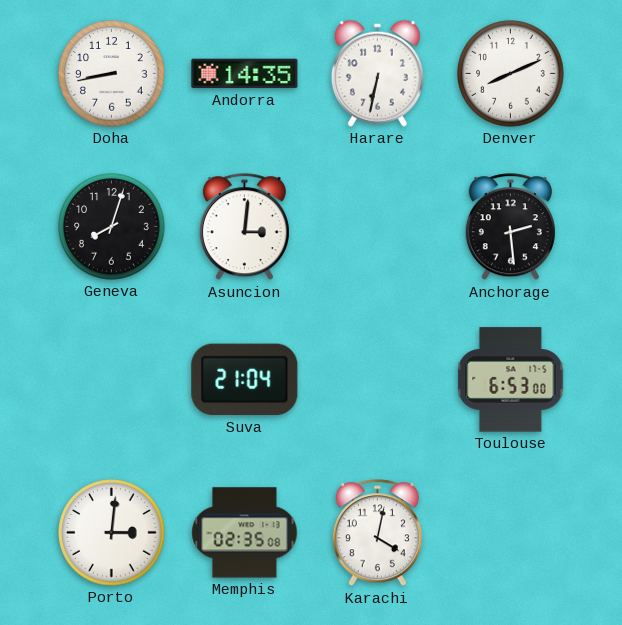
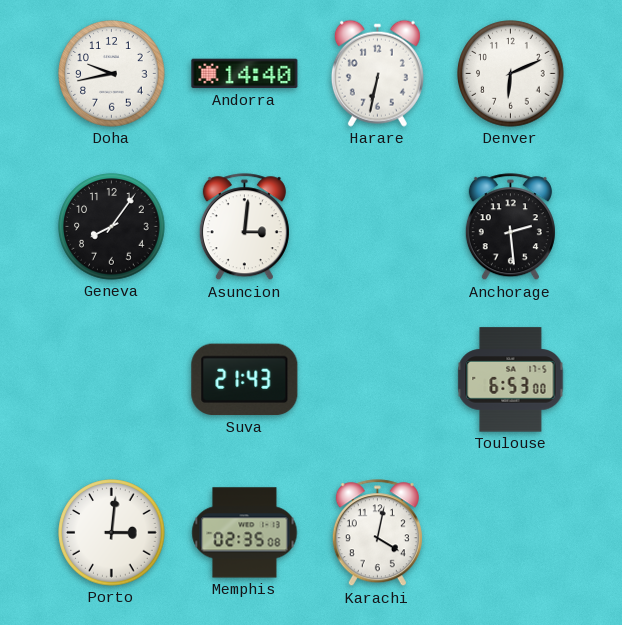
Doha: 8:43 -> 9:43
Andorra: 14:35 -> 14:40
Denver: 8:11 -> 6:11
Geneva: 8:03 -> 8:06
Suva: 21:04 -> 21:43
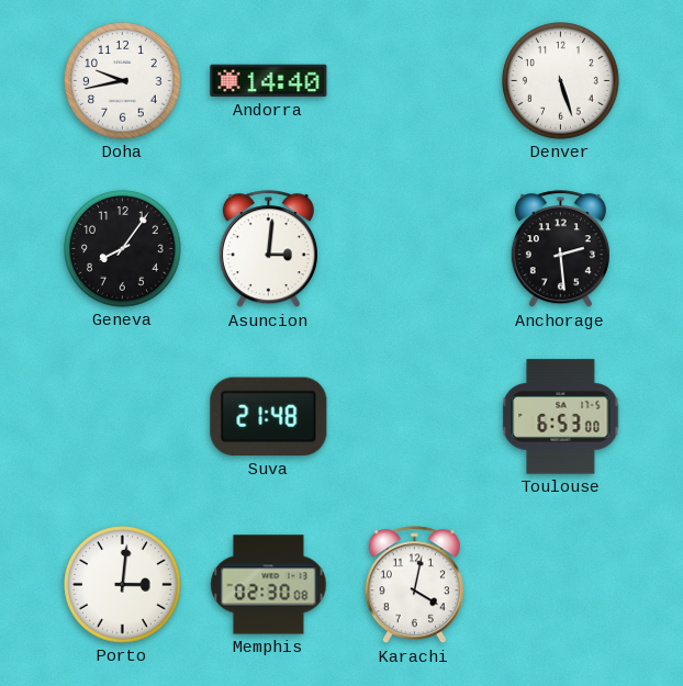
Harare: 6:32 -> none
Denver: 6:11 -> 5:27
Suva: 21:43 -> 21:48
Memphis: 02:35 -> 02:30
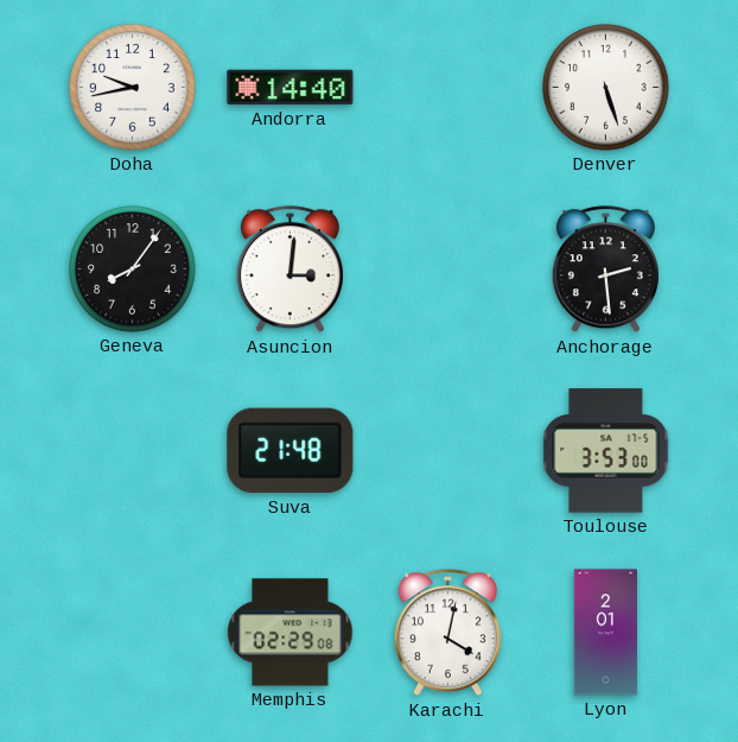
Toulouse: 6:53 -> 3:53
Porto: 3:01 -> none
Memphis: 02:30 -> 02:29
Lyon: none -> 2:01
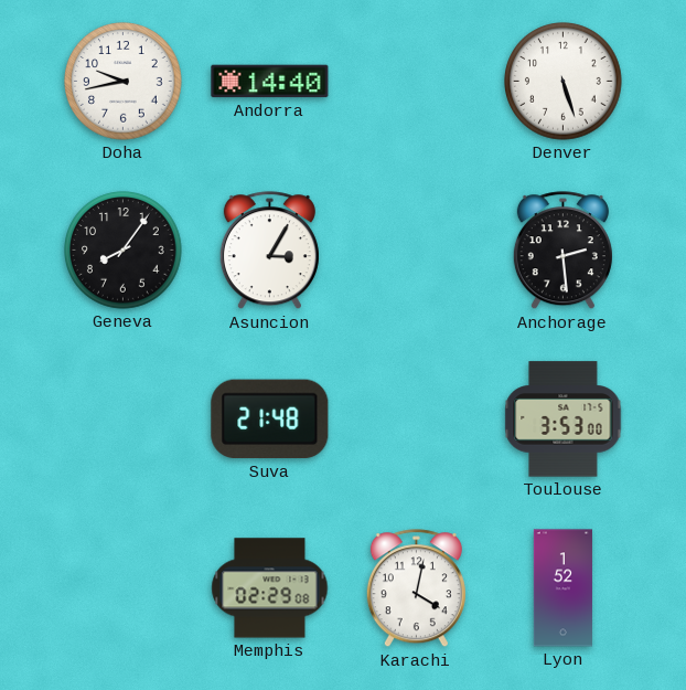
Asuncion: 3:01 -> 3:05
Lyon: 2:01 -> 1:52
